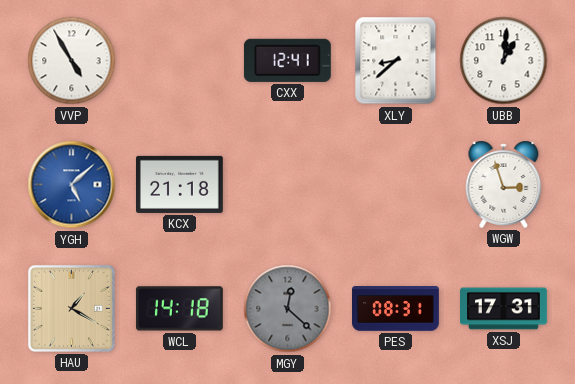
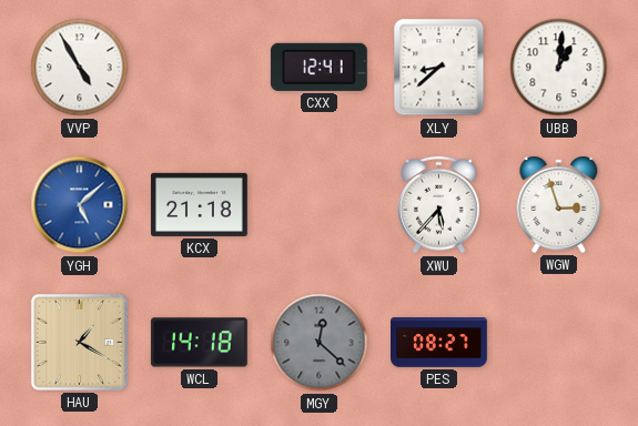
XWU: none -> 5:37
PES: 08:31 -> 08:27
XSJ: 17:31 -> none
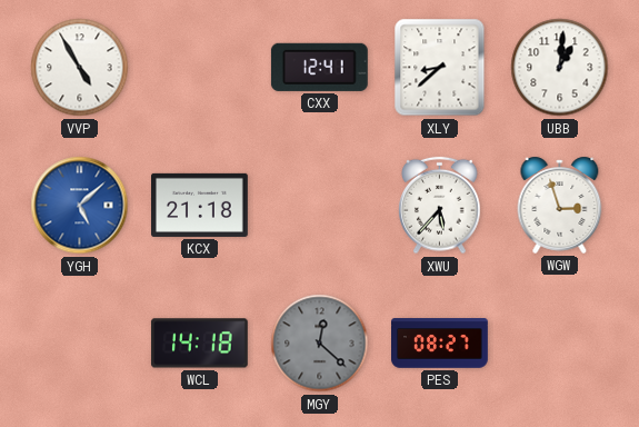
HAU: 1:20 -> none
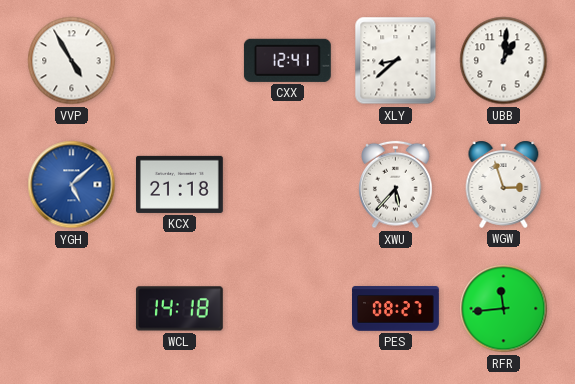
MGY: 12:22 -> none
RFR: none -> 11:44
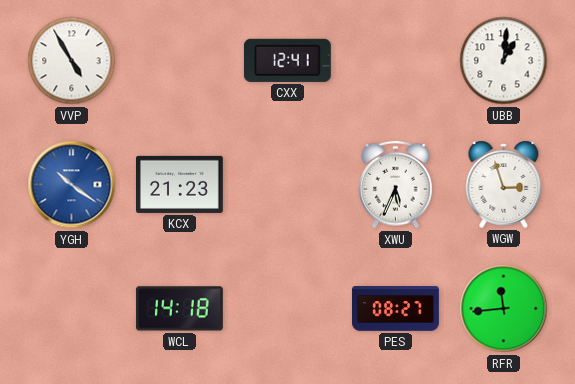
XLY: 8:38 -> none
YGH: 5:08 -> 10:21
KCX: 21:18 -> 21:23
XWU: 5:37 -> 5:34
